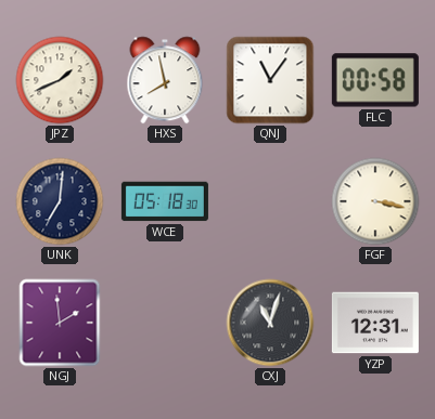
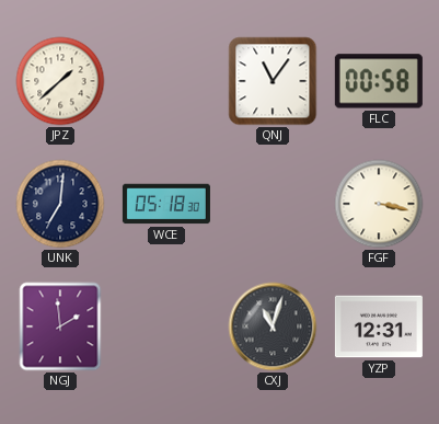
JPZ: 1:41 -> 1:38
HXS: 7:58 -> none
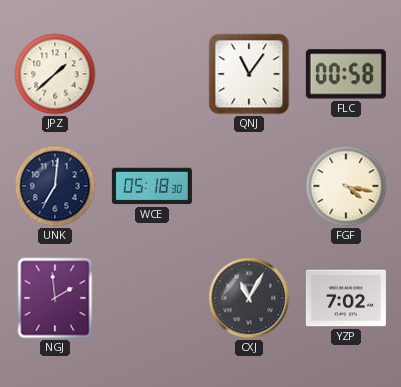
FGF: 3:17 -> 4:17
CXJ: 11:03 -> 11:05
YZP: 12:31 -> 7:02
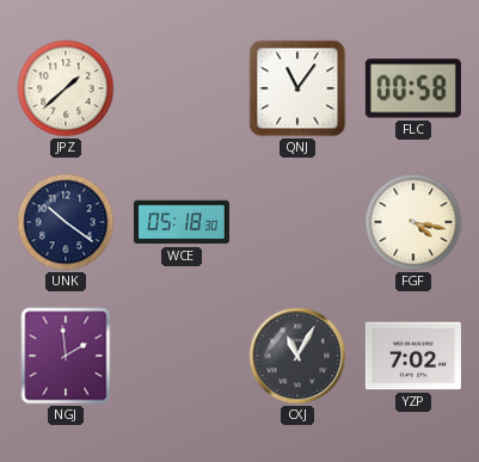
UNK: 7:01 -> 10:21
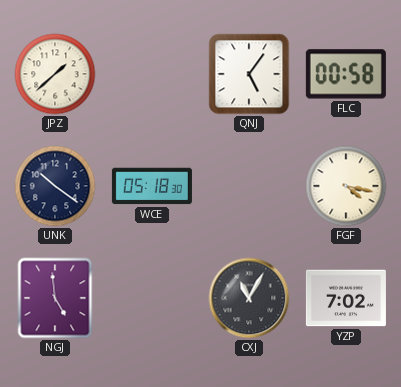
QNJ: 11:06 -> 5:06
NGJ: 1:59 -> 4:59
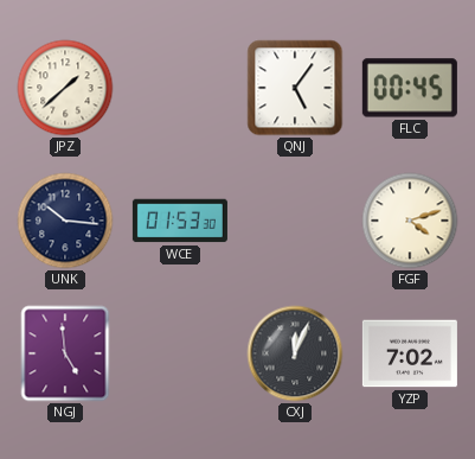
FLC: 00:58 -> 00:45
UNK: 10:21 -> 10:16
WCE: 05:18 -> 01:53
FGF: 4:17 -> 4:12
CXJ: 11:05 -> 12:04
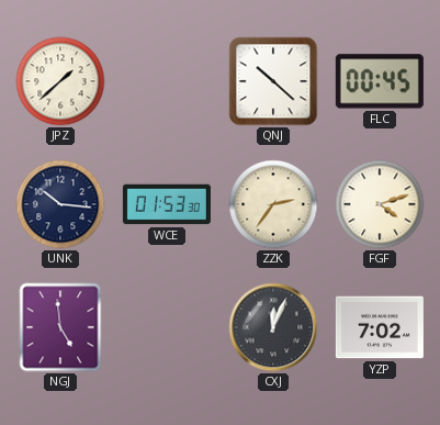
QNJ: 5:06 -> 10:22
ZZK: none -> 2:36
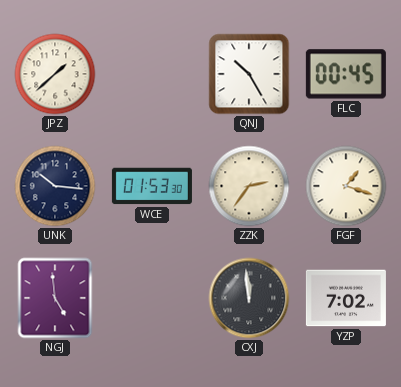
QNJ: 10:22 -> 10:25
FGF: 4:12 -> 1:18
CXJ: 12:04 -> 11:59
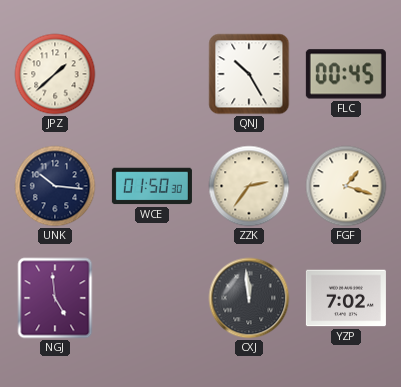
WCE: 01:53 -> 01:50
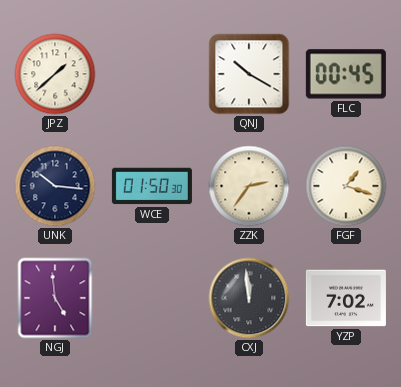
QNJ: 10:25 -> 10:20
